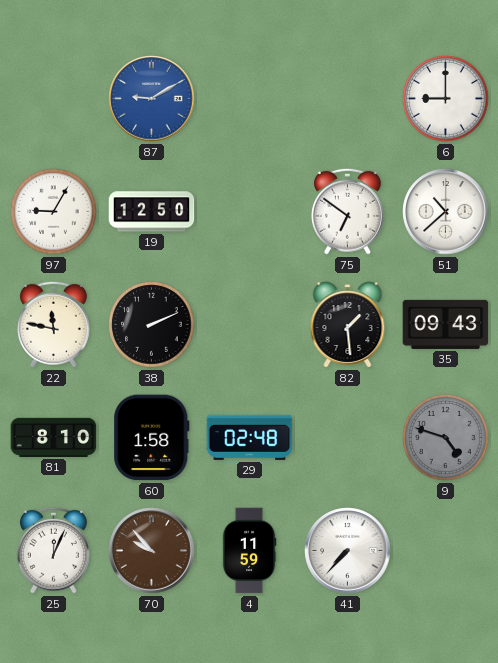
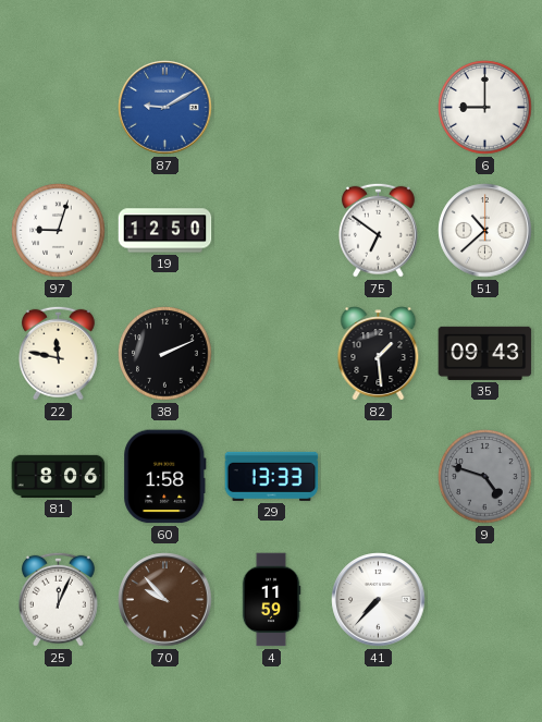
97: 9:05 -> 9:03
81: 8:10 -> 8:06
29: 02:48 -> 13:33
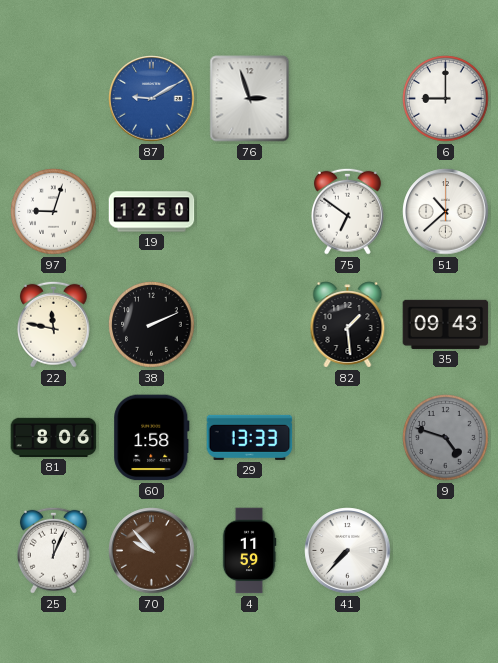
76: none -> 2:57
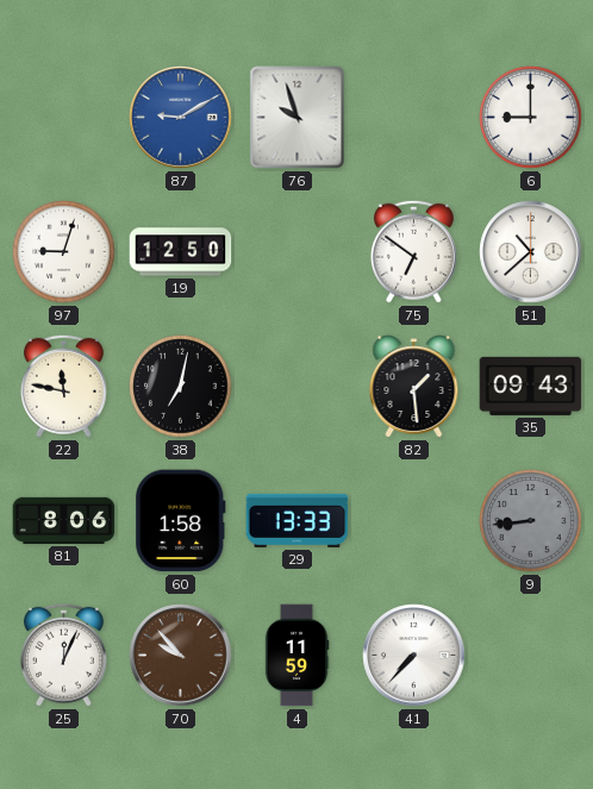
76: 2:57 -> 9:57
38: 2:11 -> 7:02
9: 4:48 -> 8:44
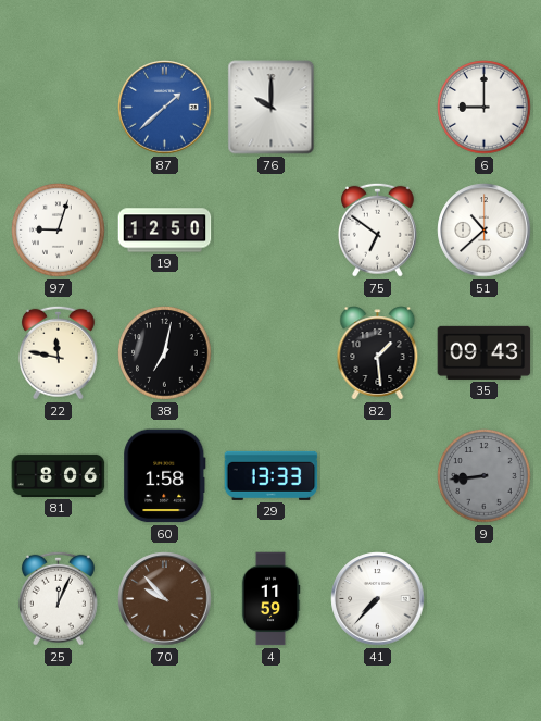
87: 9:10 -> 1:38
76: 9:57 -> 10:00
